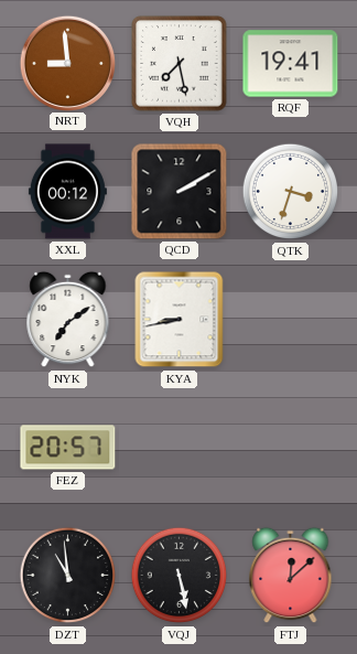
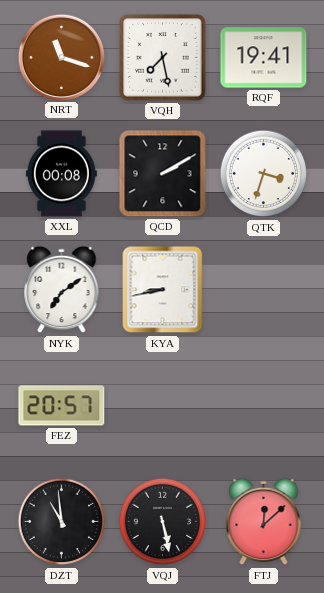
NRT: 8:59 -> 11:18
XXL: 00:12 -> 00:08
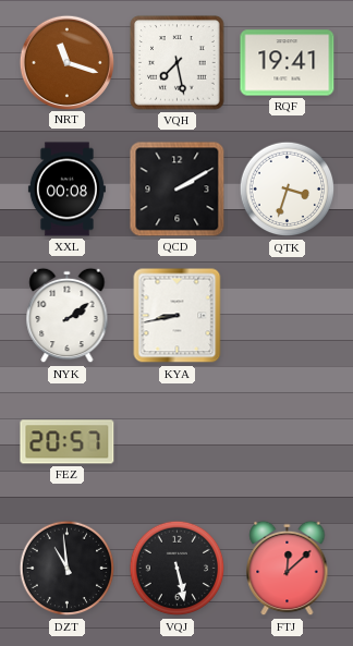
NYK: 7:09 -> 2:09
